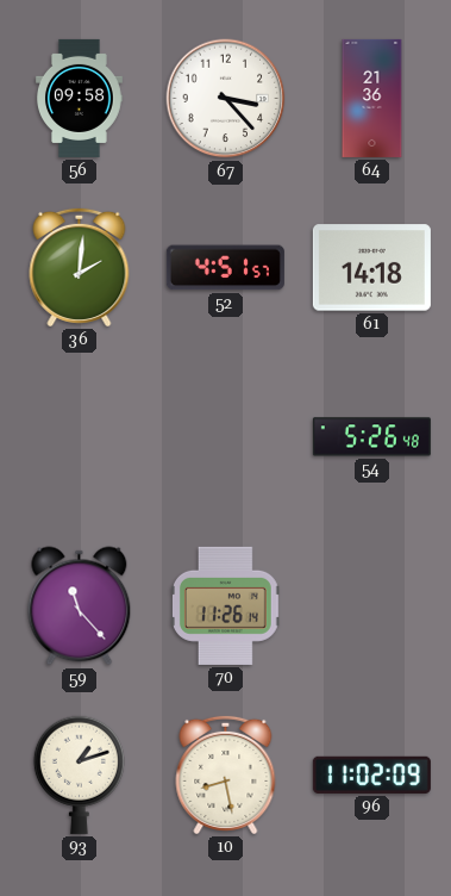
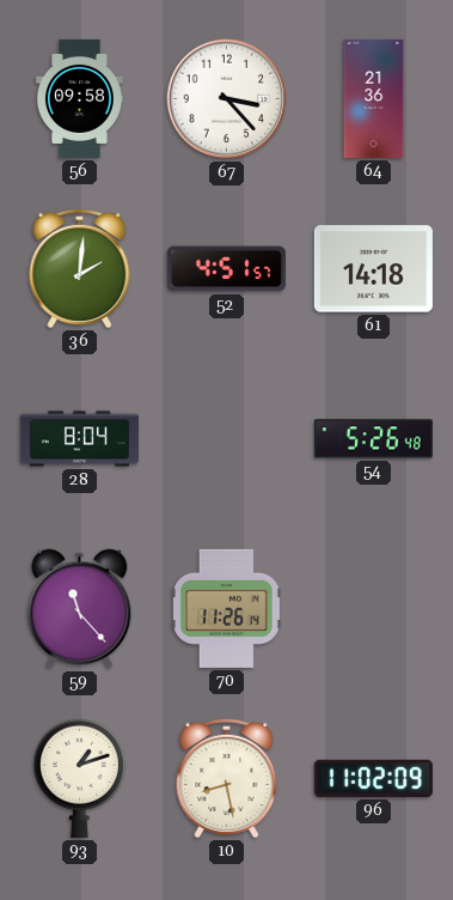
28: none -> 8:04
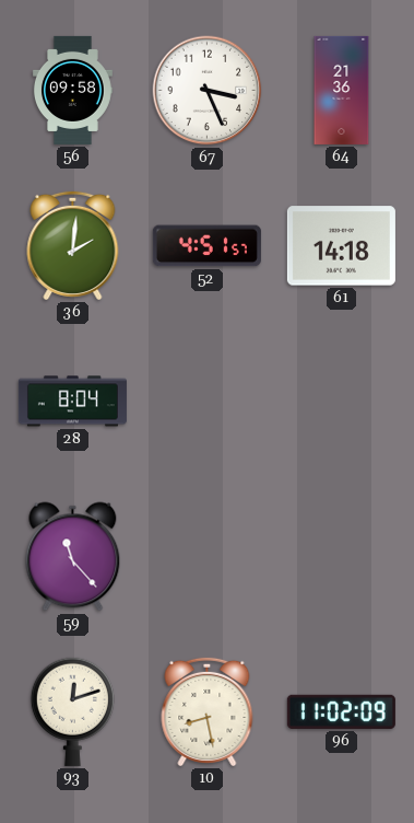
67: 3:23 -> 3:26
54: 5:26 -> none
70: 11:26 -> none
93: 1:12 -> 12:12
